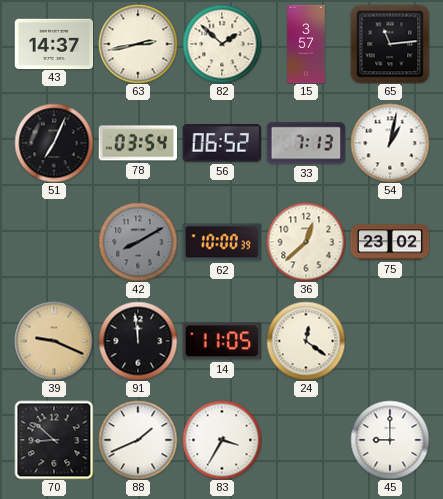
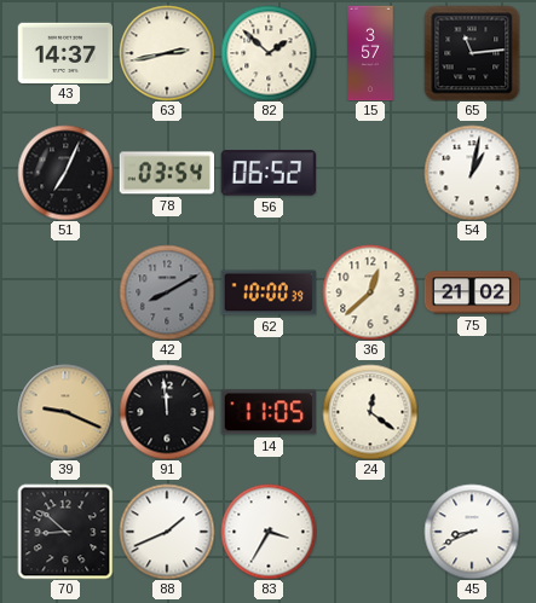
33: 7:13 -> none
75: 23:02 -> 21:02
45: 9:00 -> 8:41
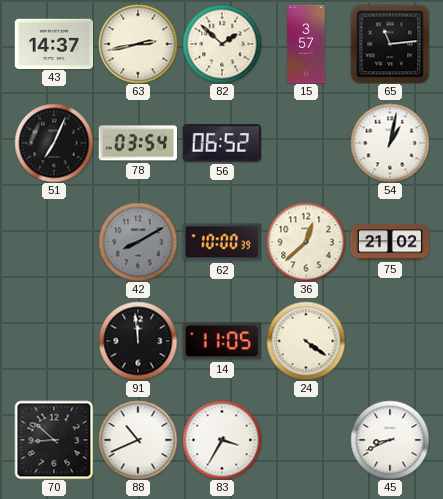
39: 9:19 -> none
24: 12:21 -> 4:21
88: 1:41 -> 10:41
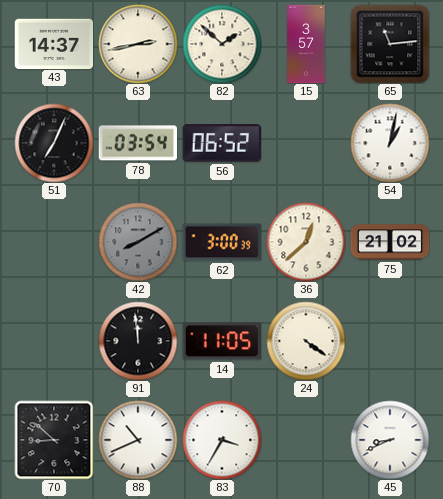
62: 10:00 -> 3:00
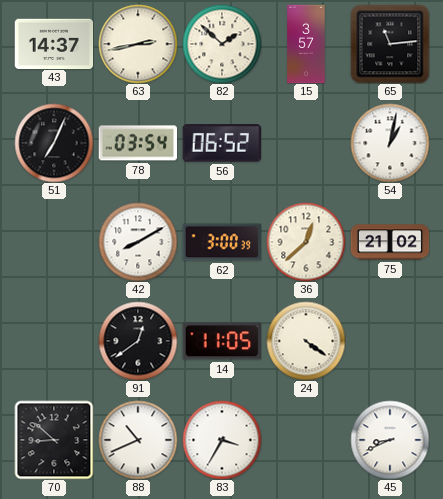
42 dial: grey -> white
91: 11:59 -> 12:39
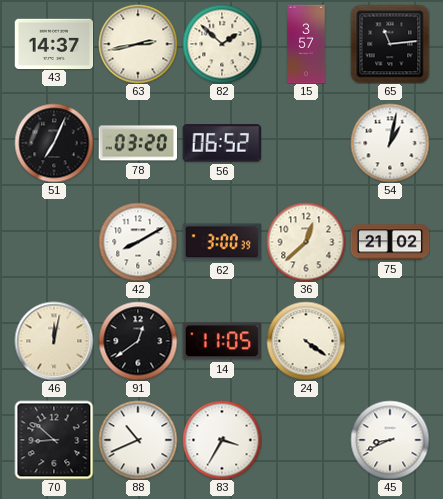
78: 03:54 -> 03:20
46: none -> 12:02
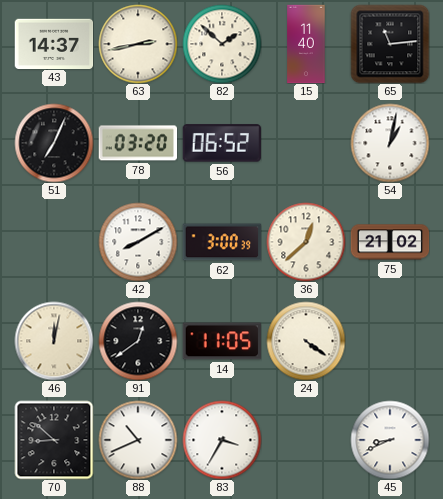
15: 3:57 -> 11:40
